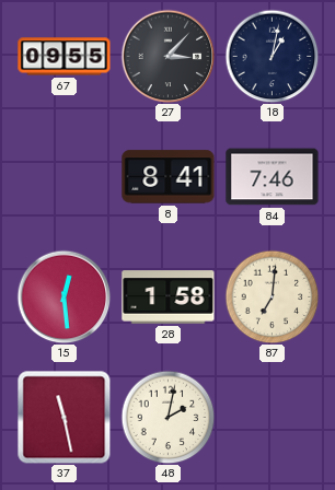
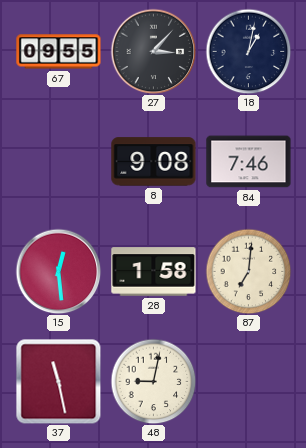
8: 8:41 -> 9:08
48: 2:02 -> 9:02
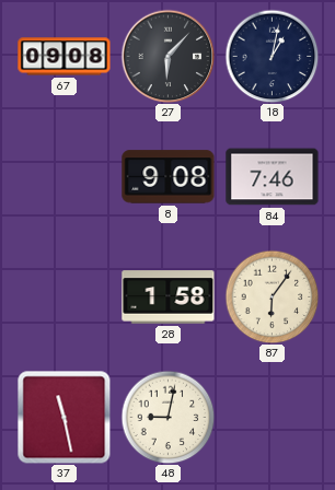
67: 09:55 -> 09:08
27: 3:07 -> 6:07
15: 12:29 -> none
87: 7:01 -> 6:06
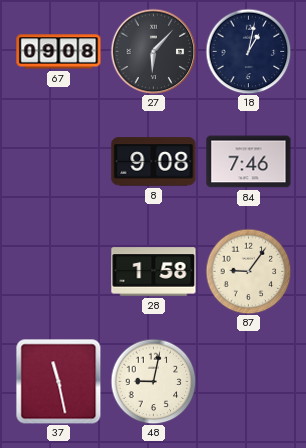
87: 6:06 -> 9:06
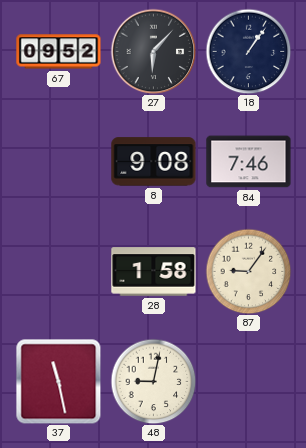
67: 09:08 -> 09:52
18: 1:02 -> 1:06
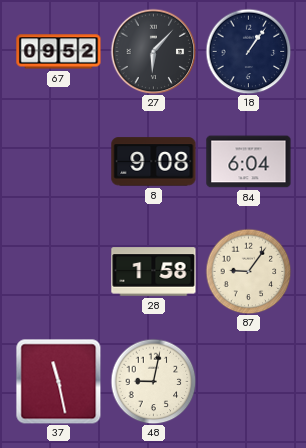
84: 7:46 -> 6:04
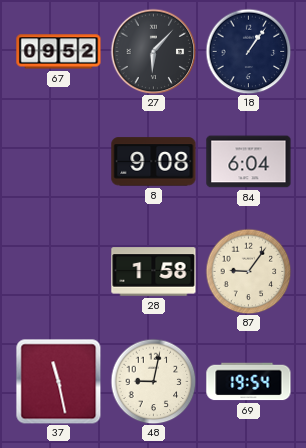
69: none -> 19:54
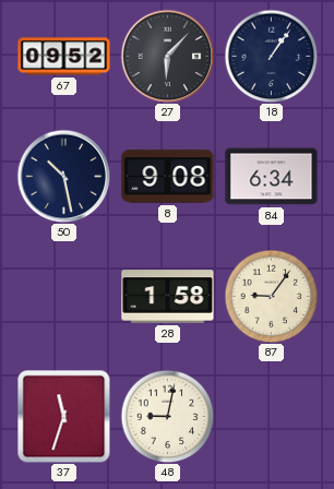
50: none -> 10:28
84: 6:04 -> 6:34
37: 11:28 -> 11:33
69: 19:54 -> none
